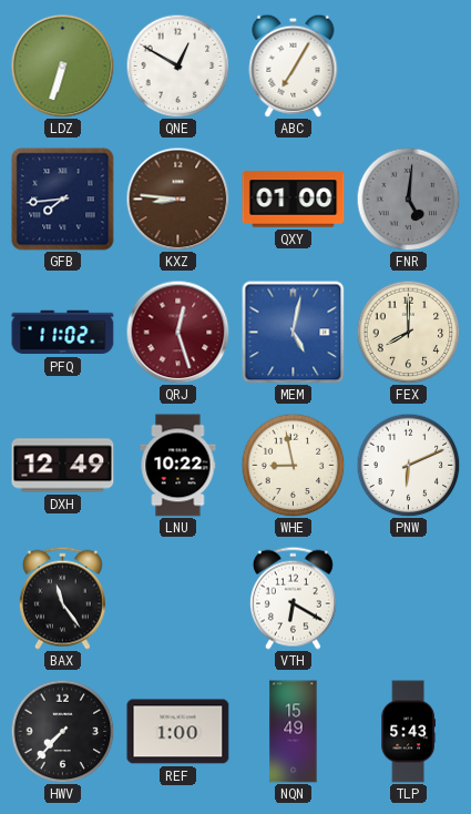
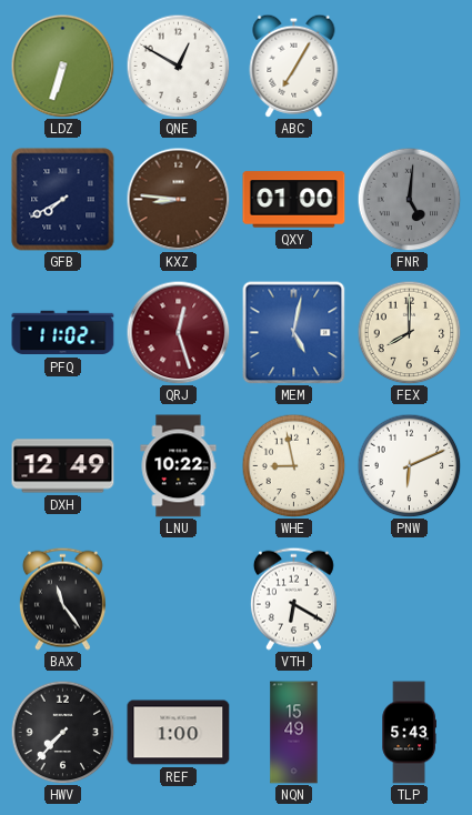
GFB: 7:44 -> 7:40
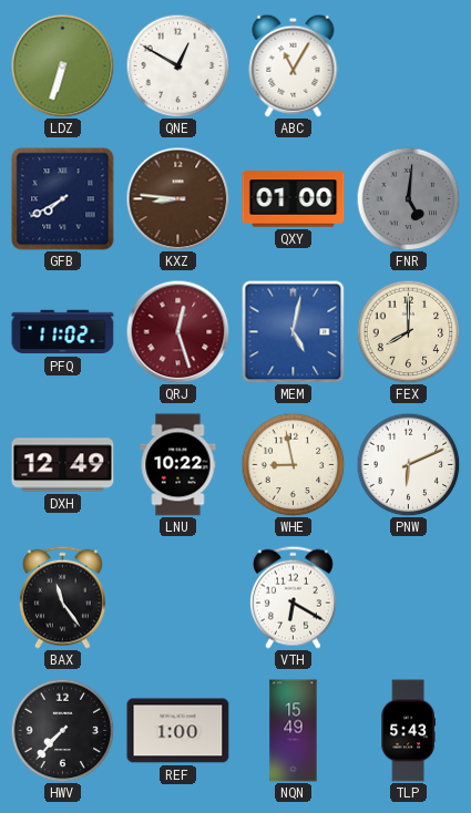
ABC: 7:05 -> 11:05
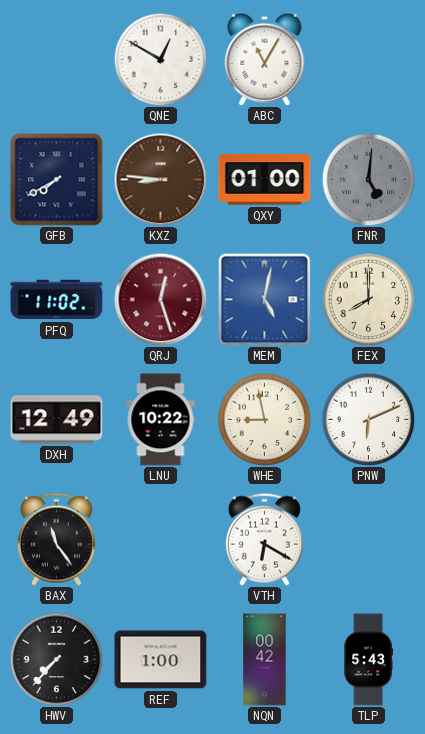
LDZ: 6:33 -> none
NQN: 15:49 -> 00:42
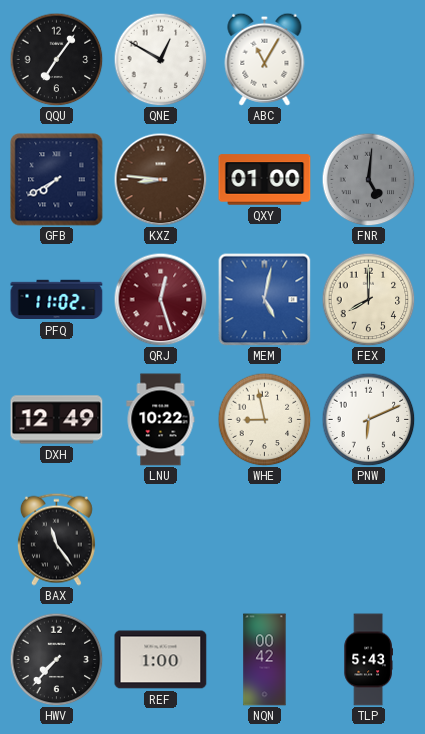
QQU: none -> 7:06
VTH: 6:20 -> none
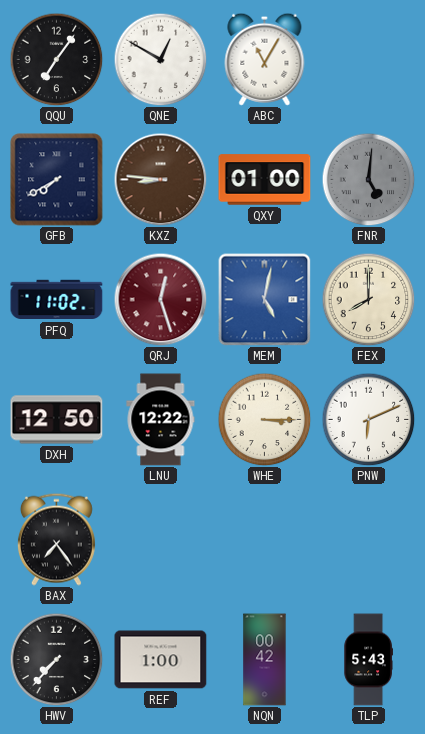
DXH: 12:49 -> 12:50
LNU: 10:22 -> 12:22
WHE: 8:58 -> 3:15
BAX: 11:24 -> 7:24
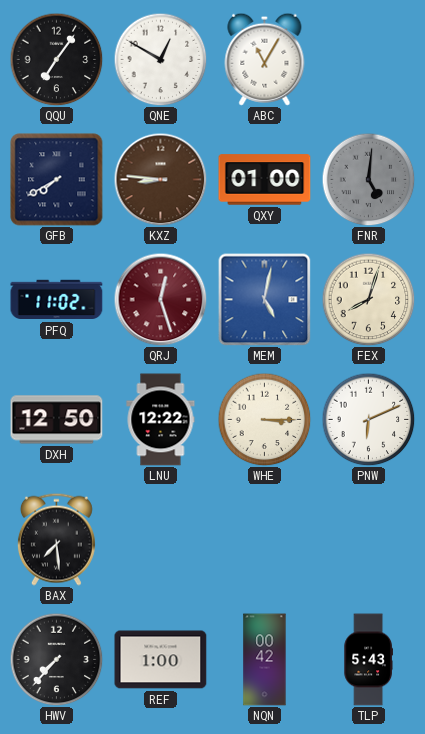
FEX: 8:00 -> 8:03
BAX: 7:24 -> 7:29
